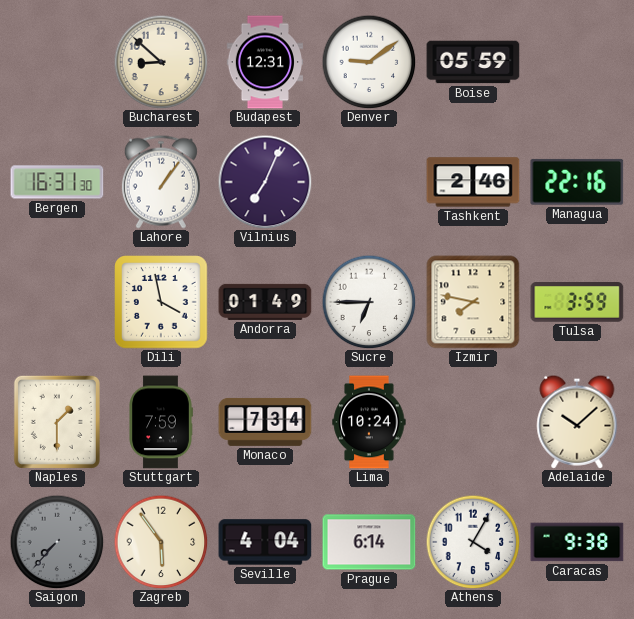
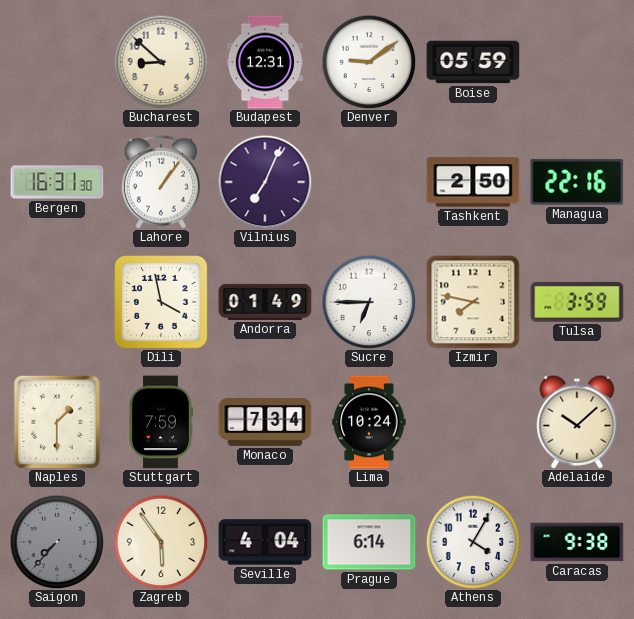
Tashkent: 2:46 -> 2:50
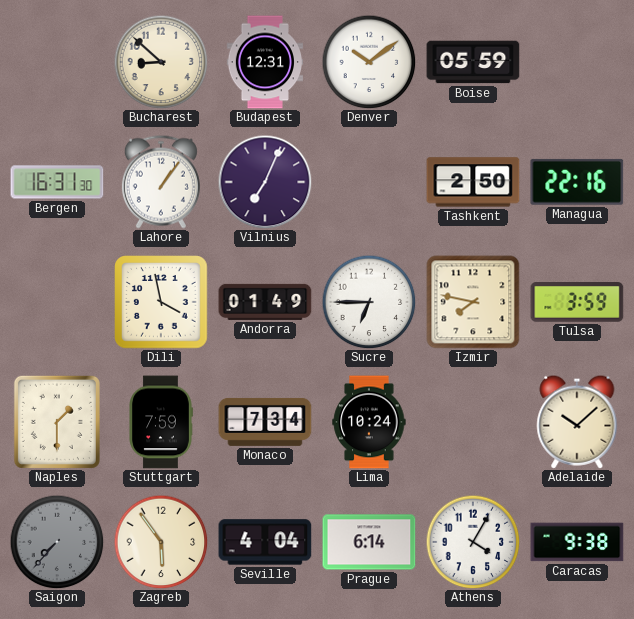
Denver: 9:09 -> 10:09
